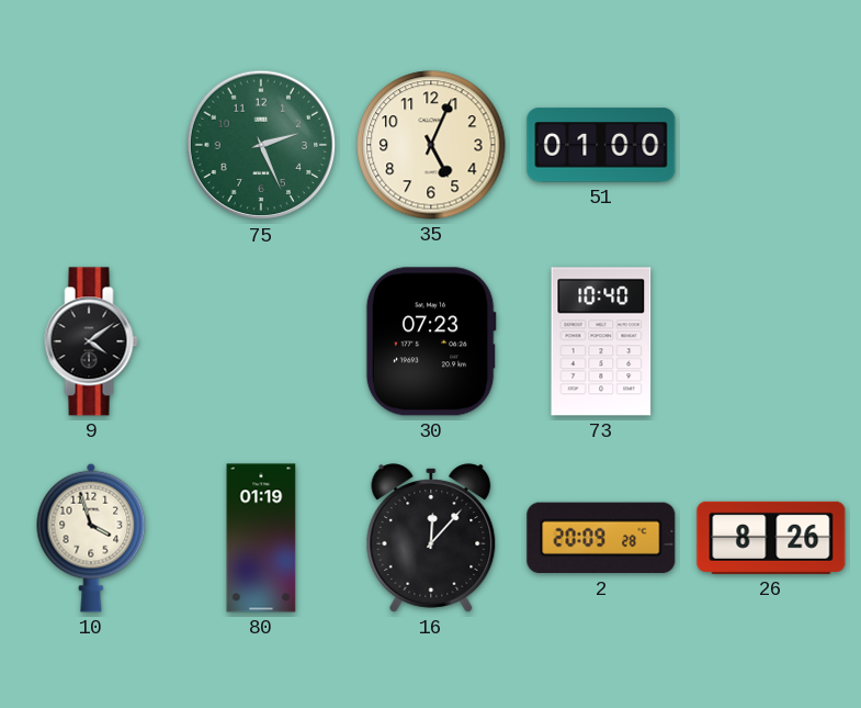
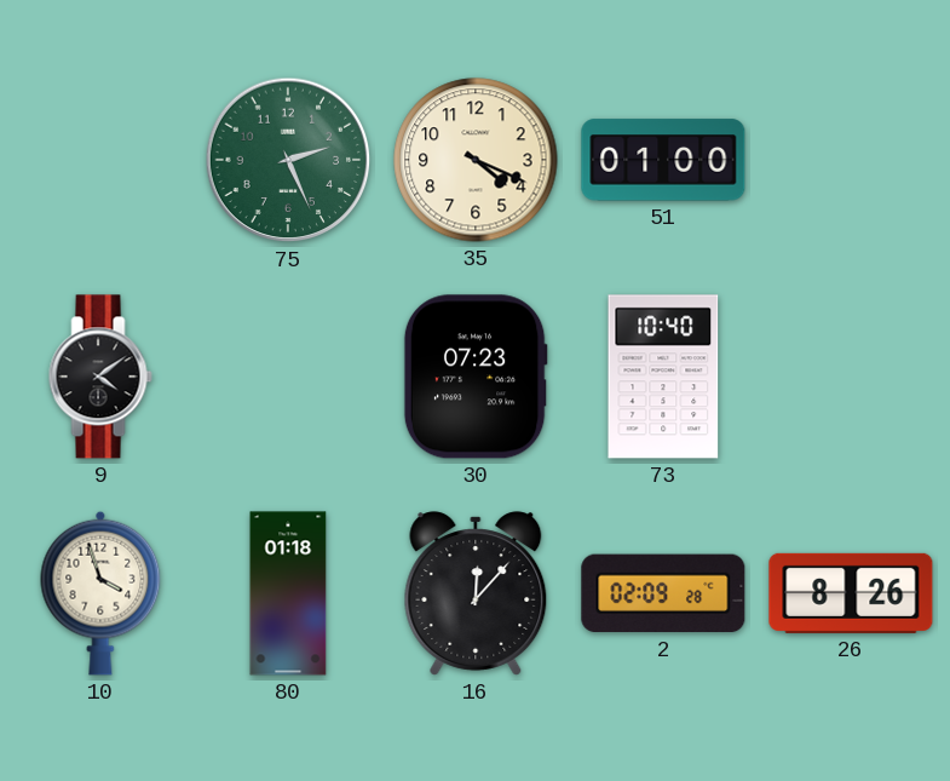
35: 5:04 -> 4:19
80: 01:19 -> 01:18
2: 20:09 -> 02:09
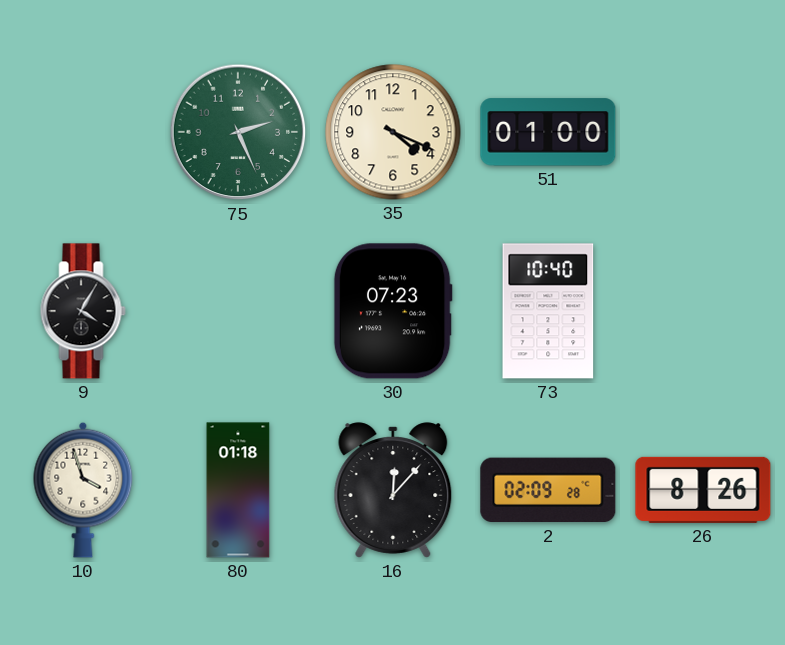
9: 4:09 -> 4:05
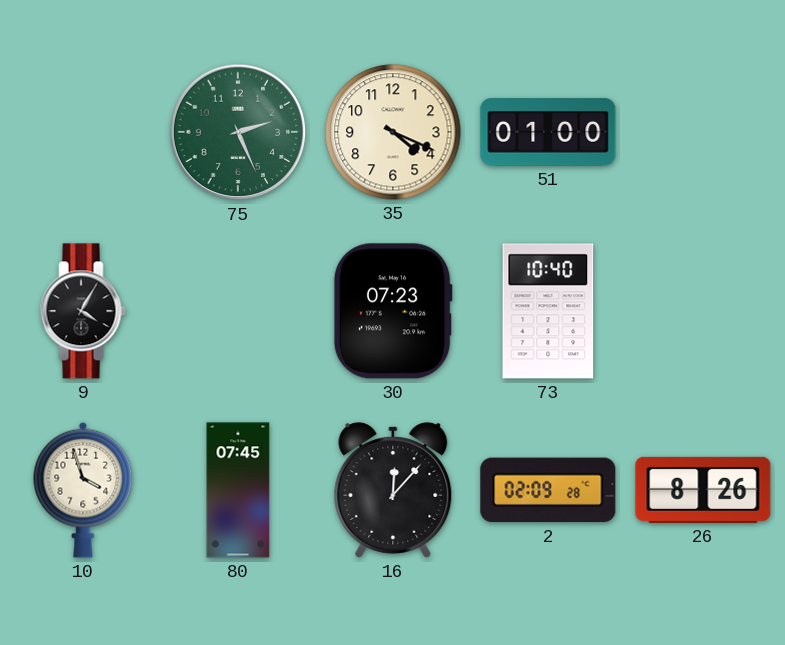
80: 01:18 -> 07:45
